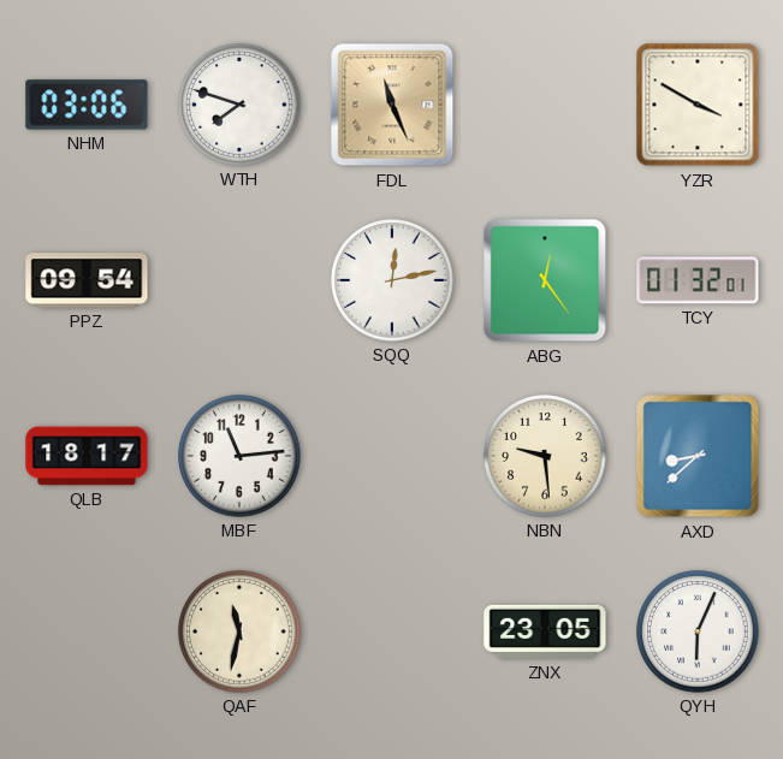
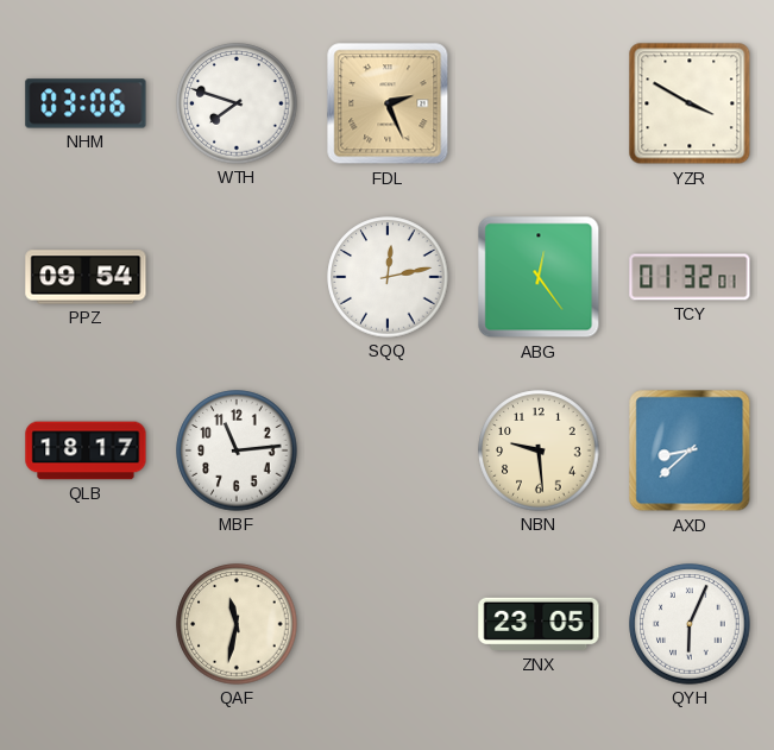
FDL: 11:26 -> 2:26
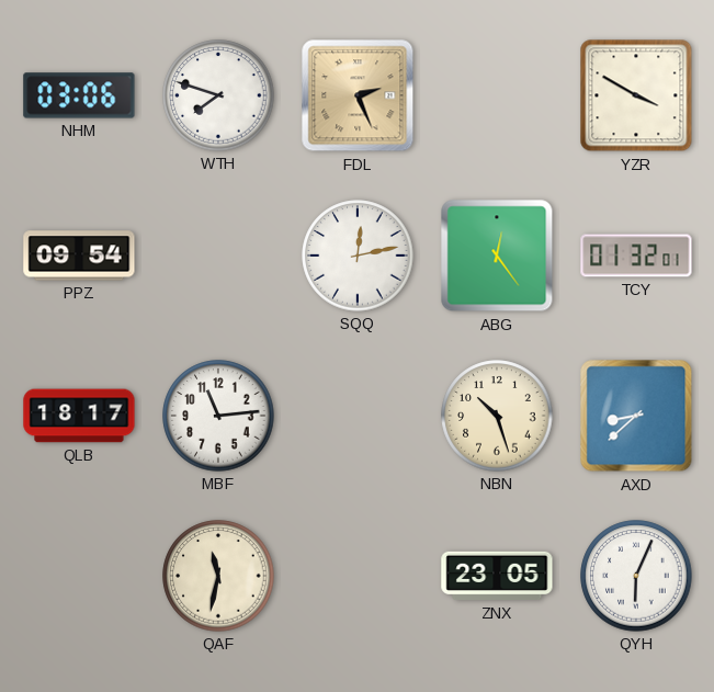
NBN: 9:29 -> 10:27
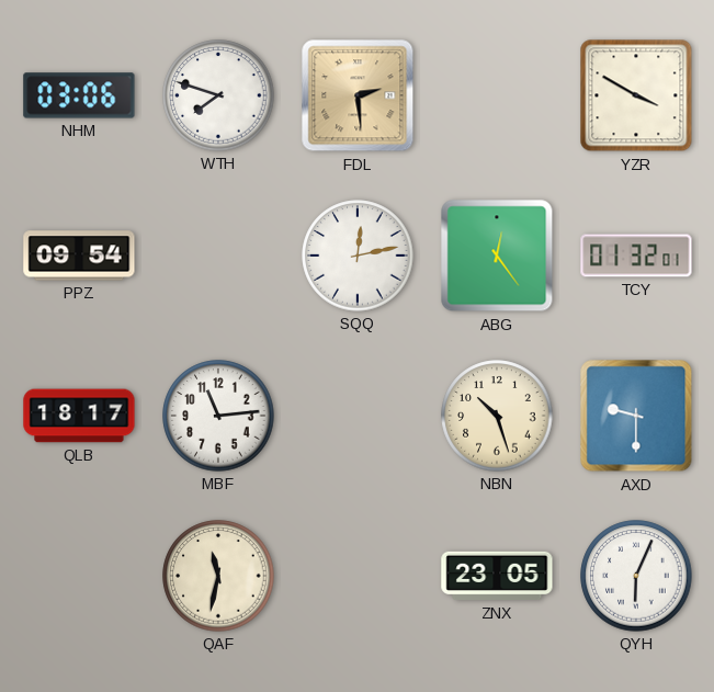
FDL: 2:26 -> 2:29
AXD: 8:38 -> 9:30
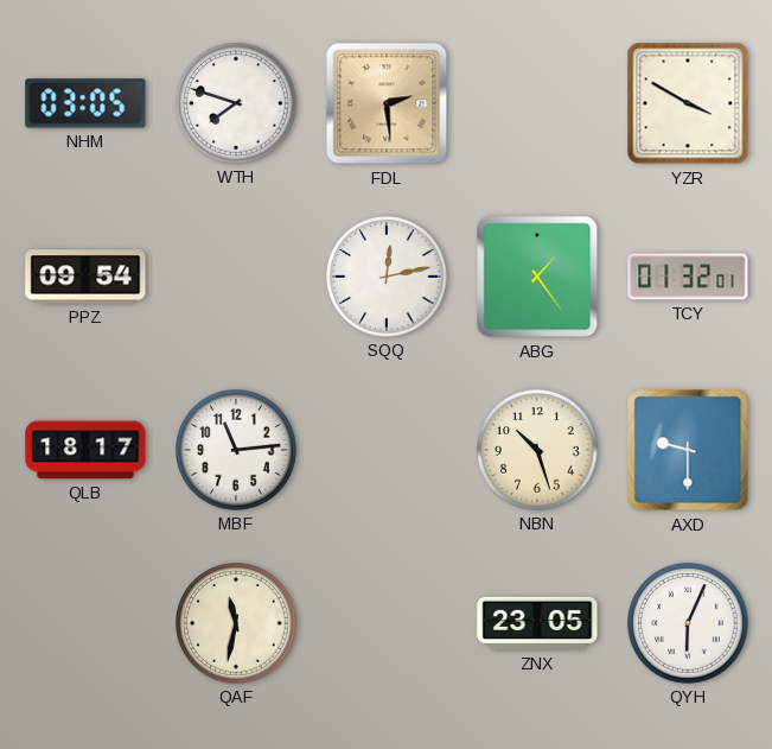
NHM: 03:06 -> 03:05
ABG: 12:24 -> 1:24
